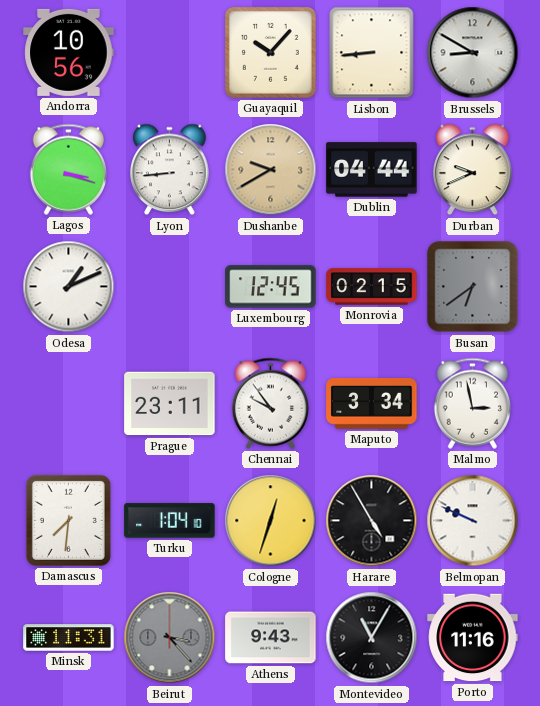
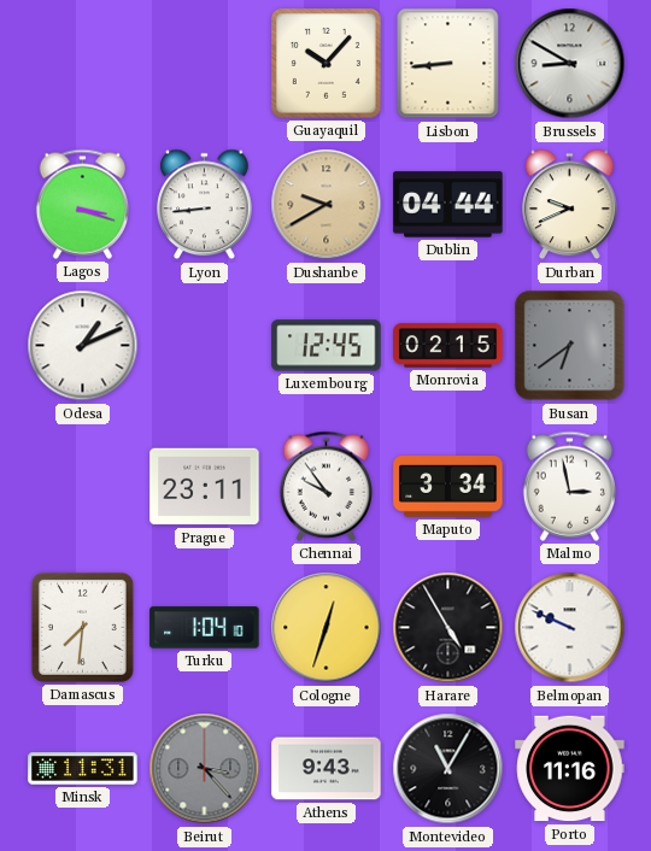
Andorra: 10:56 -> none
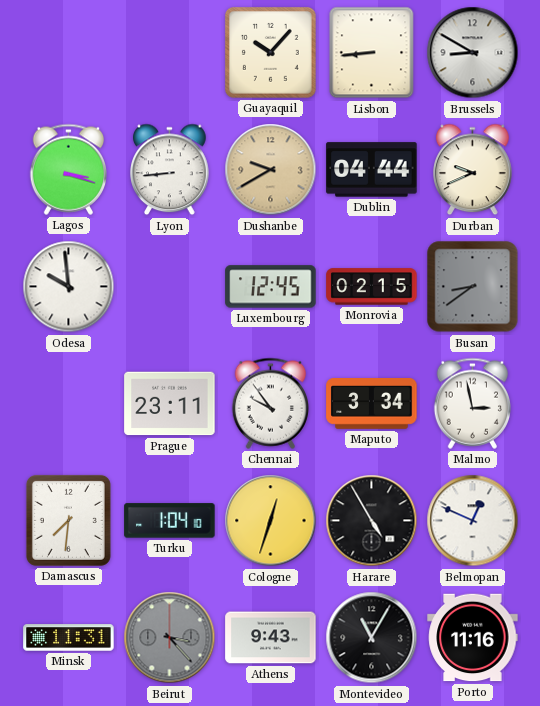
Odesa: 1:11 -> 9:59
Busan: 6:39 -> 8:39
Belmopan: 9:49 -> 12:49
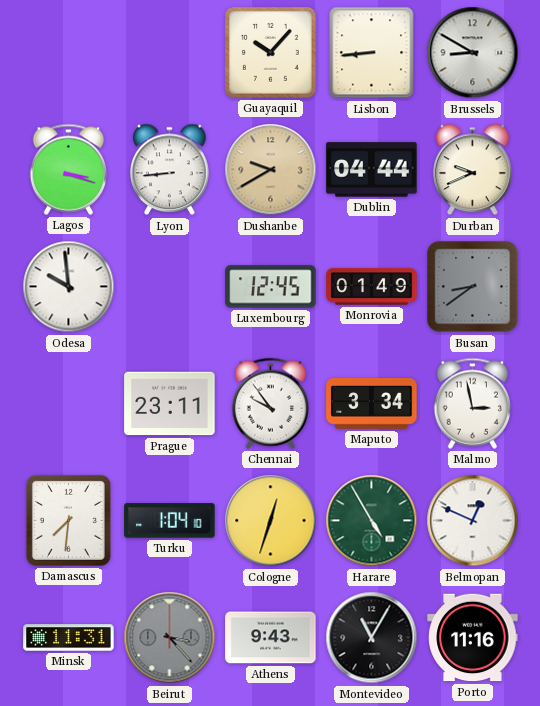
Monrovia: 02:15 -> 01:49
Harare dial: black -> green
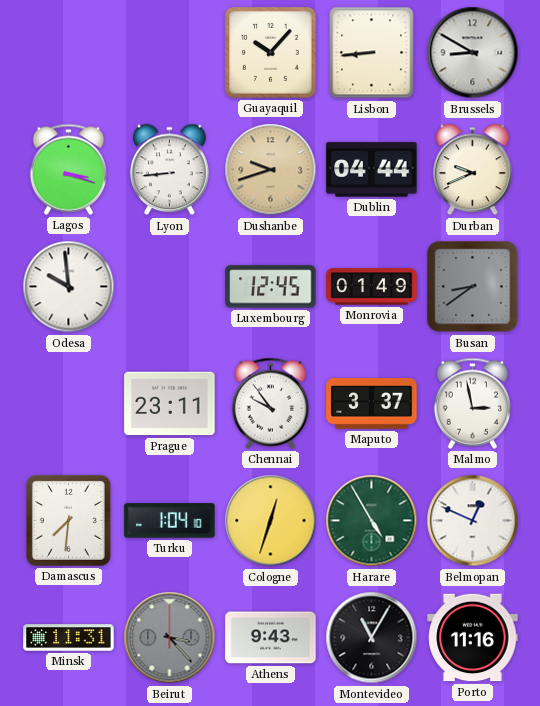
Dushanbe: 9:40 -> 9:42
Maputo: 3:34 -> 3:37
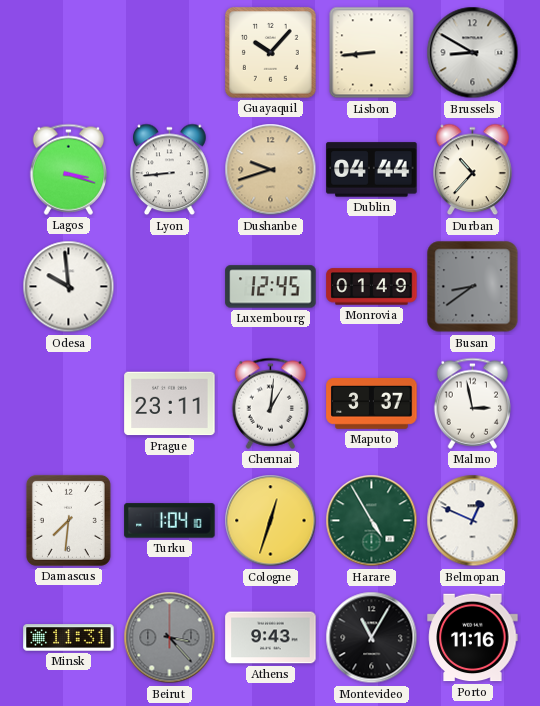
Durban: 9:41 -> 10:37
Chennai: 9:54 -> 1:01
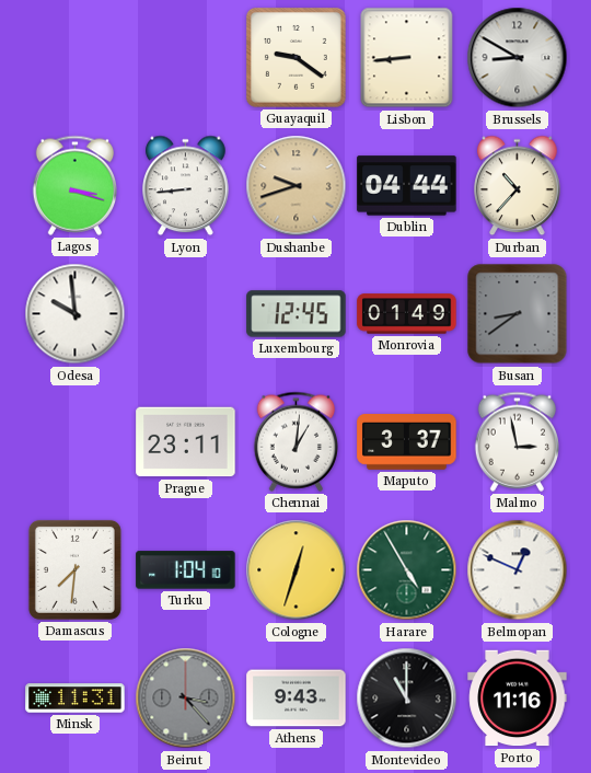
Guayaquil: 10:07 -> 9:21
Montevideo: 11:05 -> 11:00
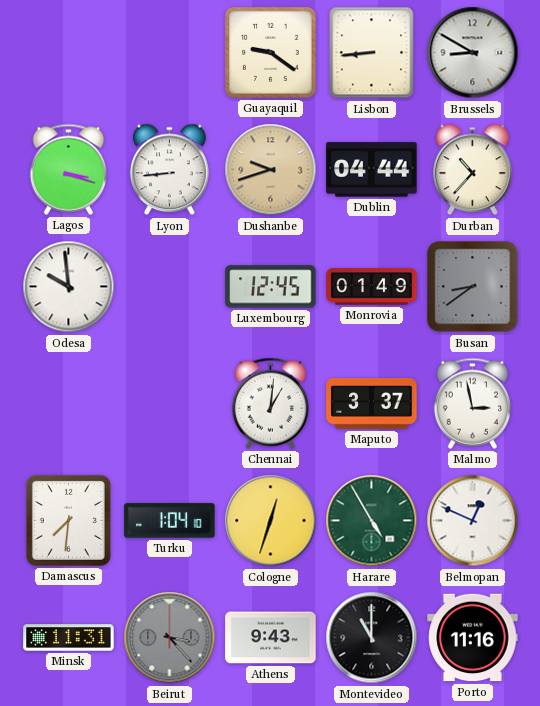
Prague: 23:11 -> none
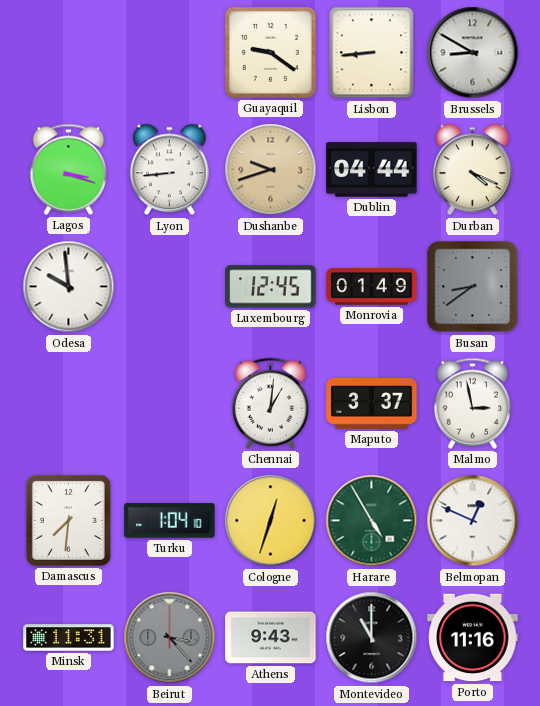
Durban: 10:37 -> 4:19
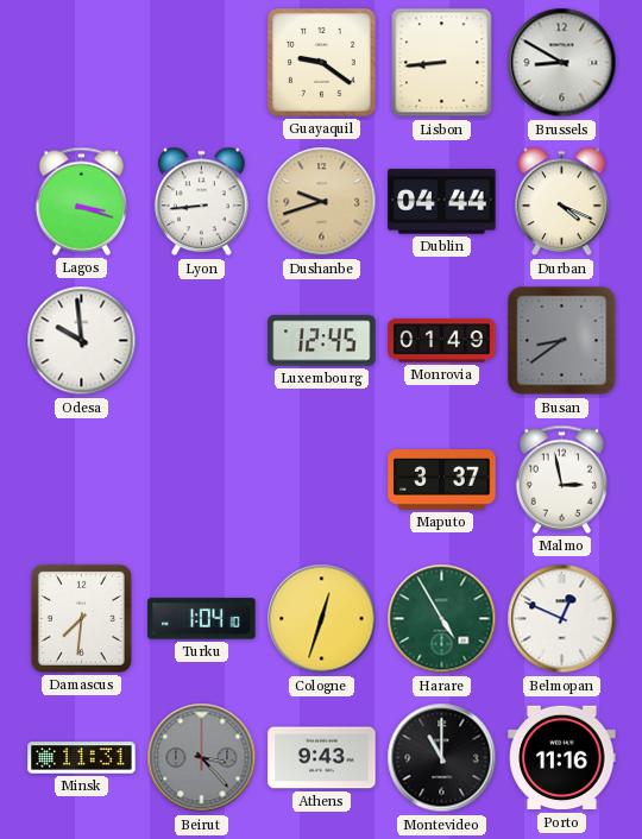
Chennai: 1:01 -> none
